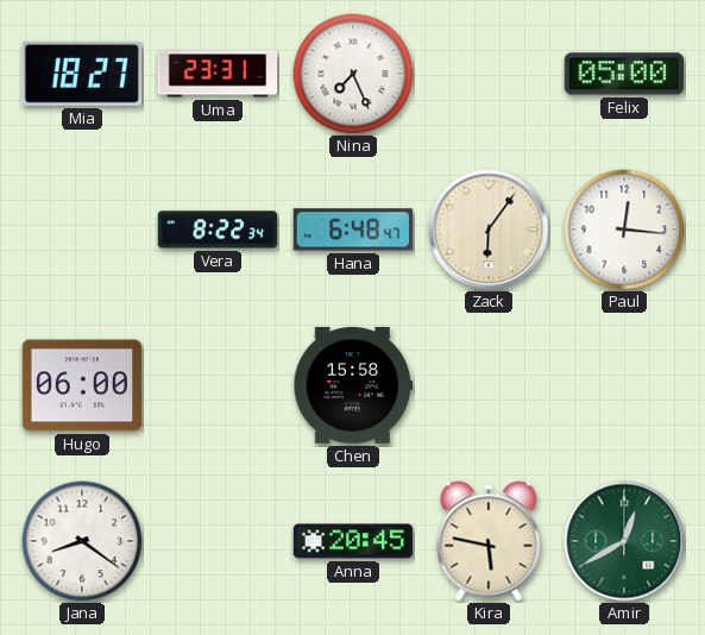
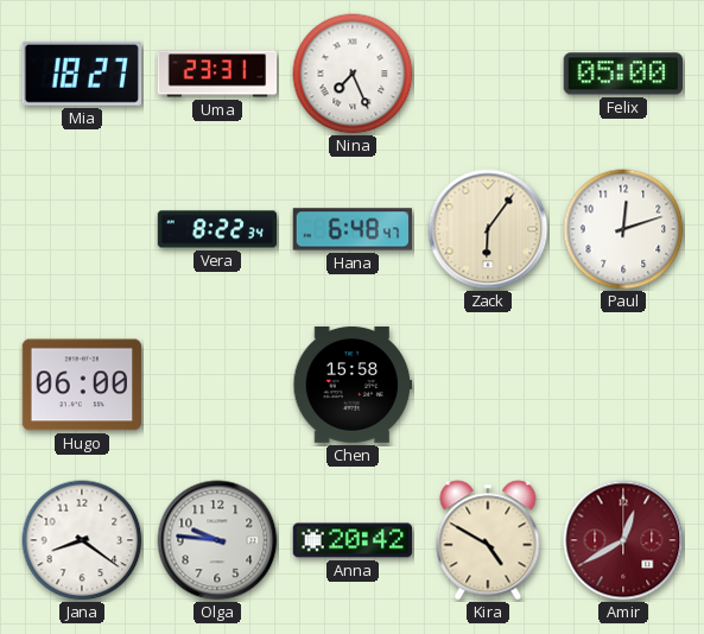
Paul: 12:16 -> 12:12
Olga: none -> 9:46
Anna: 20:45 -> 20:42
Kira: 5:47 -> 4:50
Amir dial: green -> burgundy
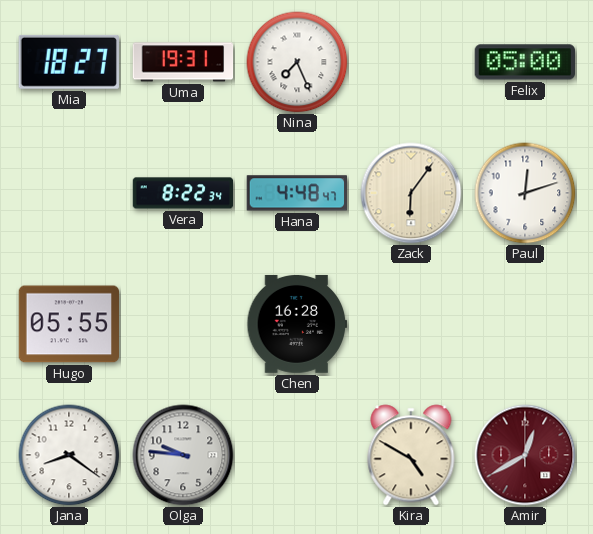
Uma: 23:31 -> 19:31
Hana: 6:48 -> 4:48
Hugo: 06:00 -> 05:55
Chen: 15:58 -> 16:28
Anna: 20:42 -> none
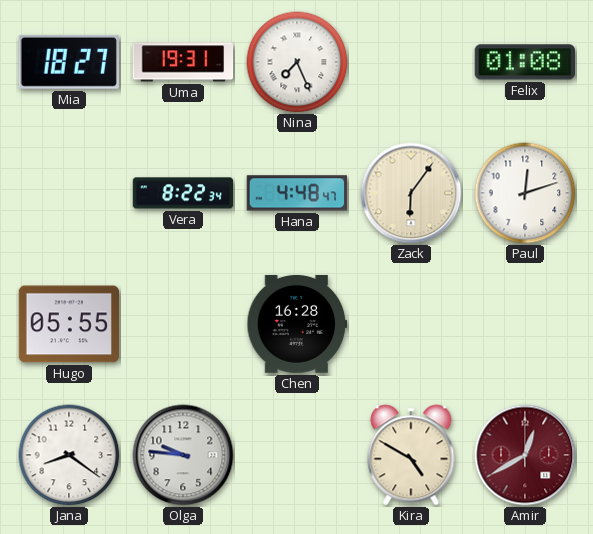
Felix: 05:00 -> 01:08
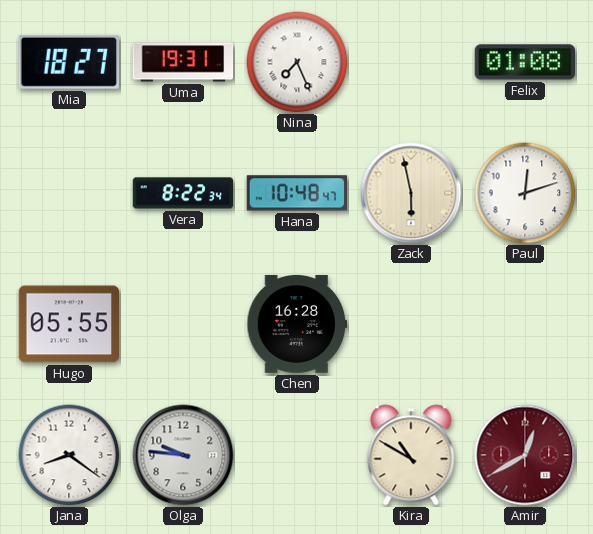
Hana: 4:48 -> 10:48
Zack: 6:06 -> 5:58
Kira: 4:50 -> 10:50
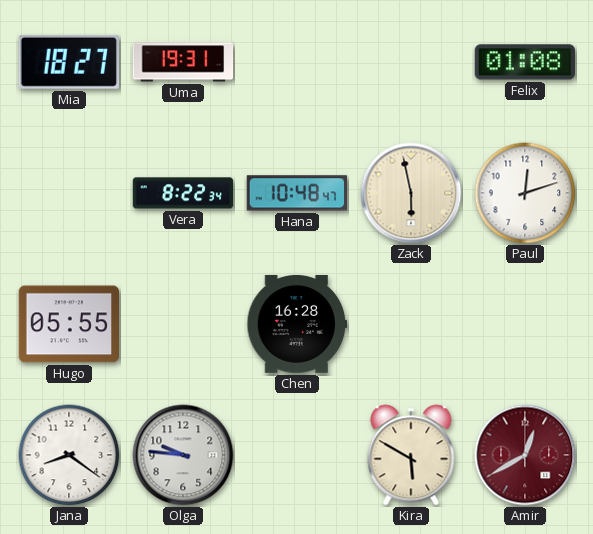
Nina: 7:26 -> none
Kira: 10:50 -> 5:50
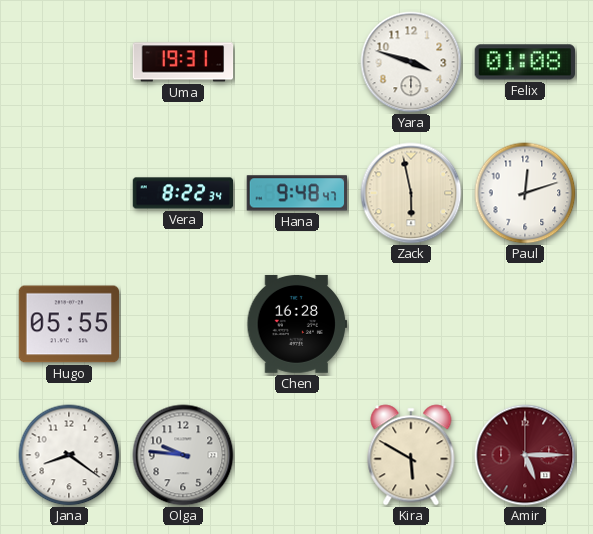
Mia: 18:27 -> none
Yara: none -> 3:48
Hana: 10:48 -> 9:48
Amir: 12:40 -> 5:15
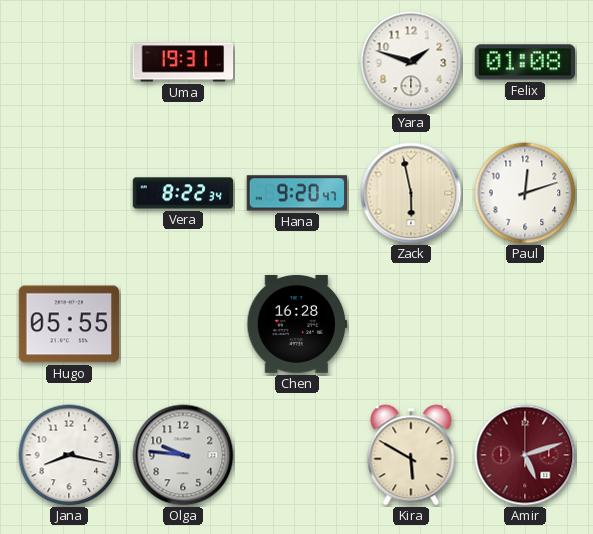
Yara: 3:48 -> 1:48
Hana: 9:48 -> 9:20
Jana: 8:21 -> 8:17
Amir: 5:15 -> 5:12
